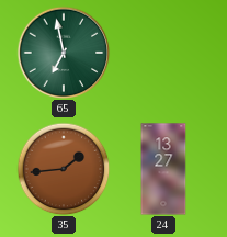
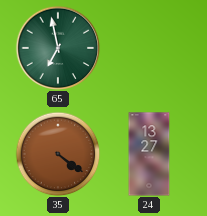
35: 1:44 -> 4:21
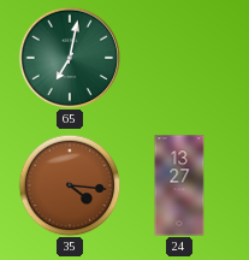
65: 6:58 -> 7:02
35: 4:21 -> 4:16
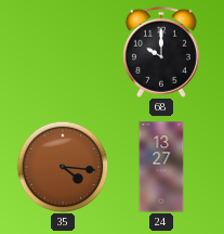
65: 7:02 -> none
68: none -> 10:00
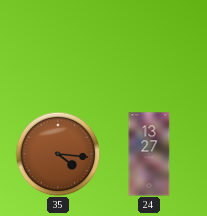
68: 10:00 -> none
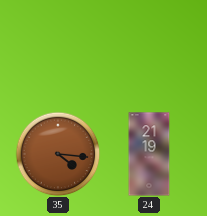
24: 13:27 -> 21:19
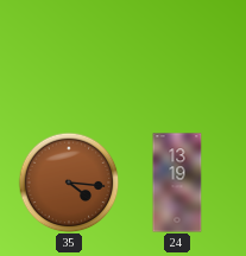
24: 21:19 -> 13:19
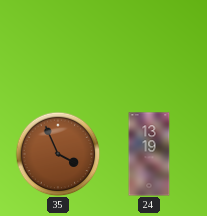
35: 4:16 -> 3:56
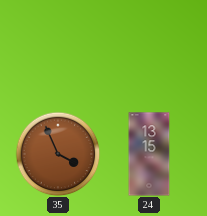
24: 13:19 -> 13:15
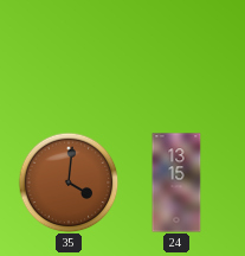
35: 3:56 -> 4:01
